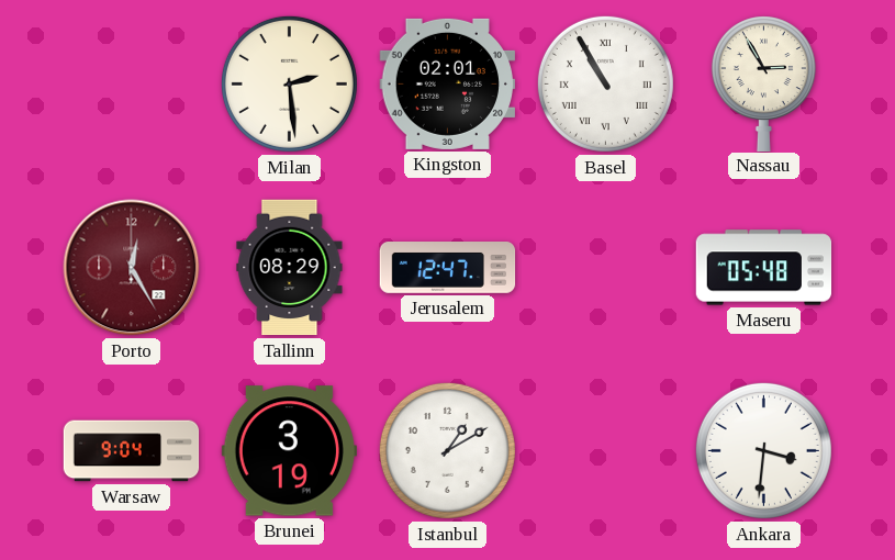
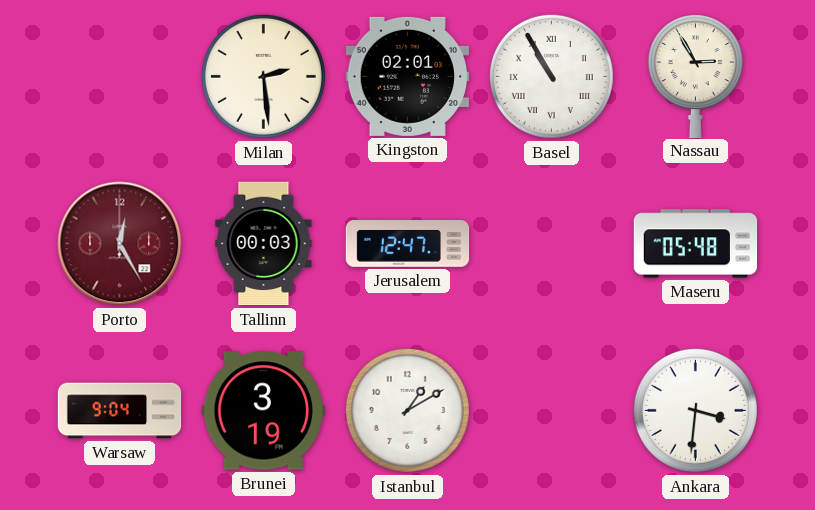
Tallinn: 08:29 -> 00:03
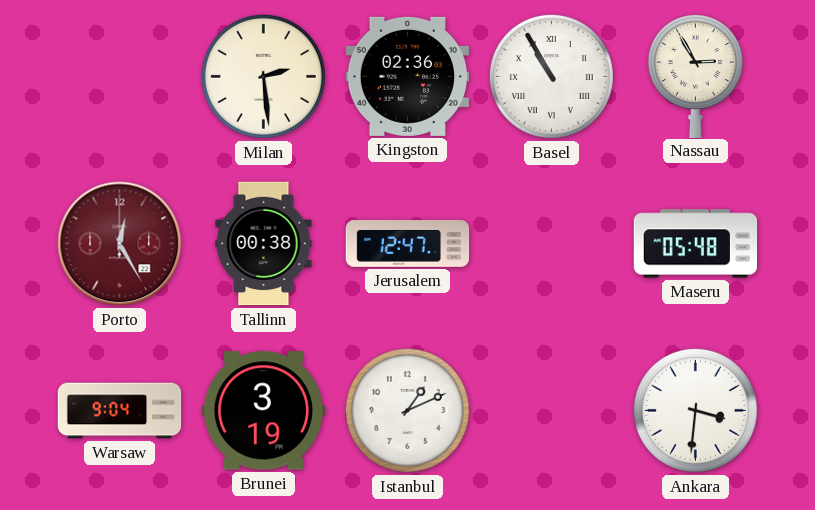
Kingston: 02:01 -> 02:36
Tallinn: 00:03 -> 00:38
Istanbul: 1:10 -> 1:11
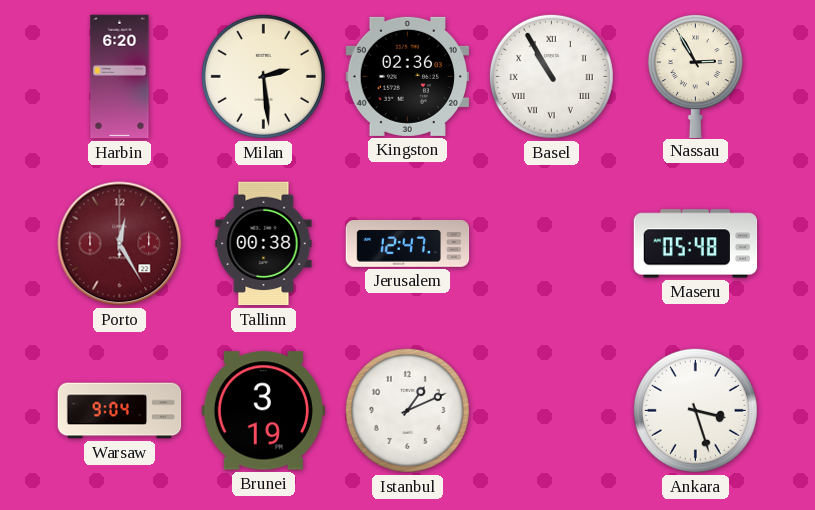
Harbin: none -> 6:20
Ankara: 3:31 -> 3:27
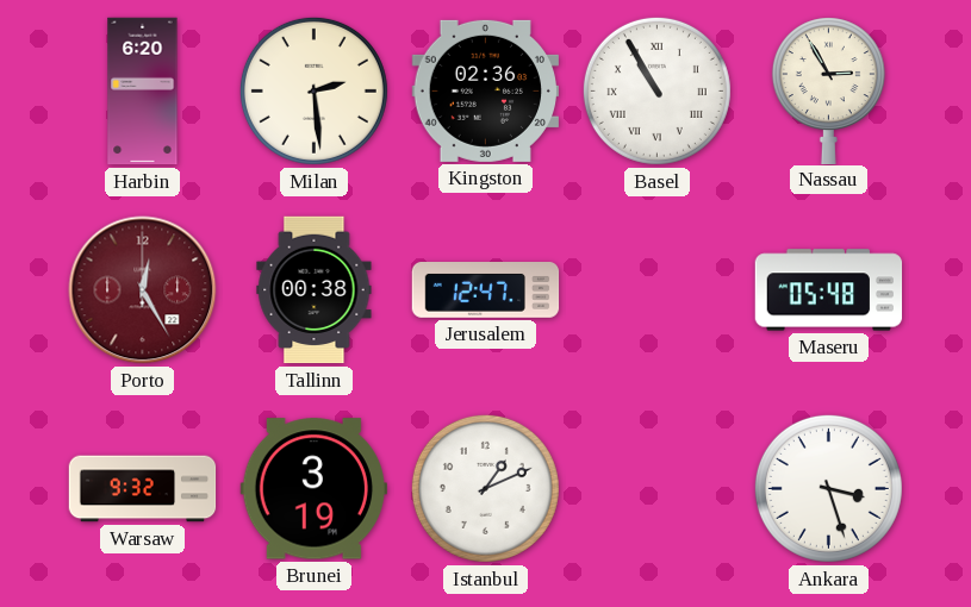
Warsaw: 9:04 -> 9:32
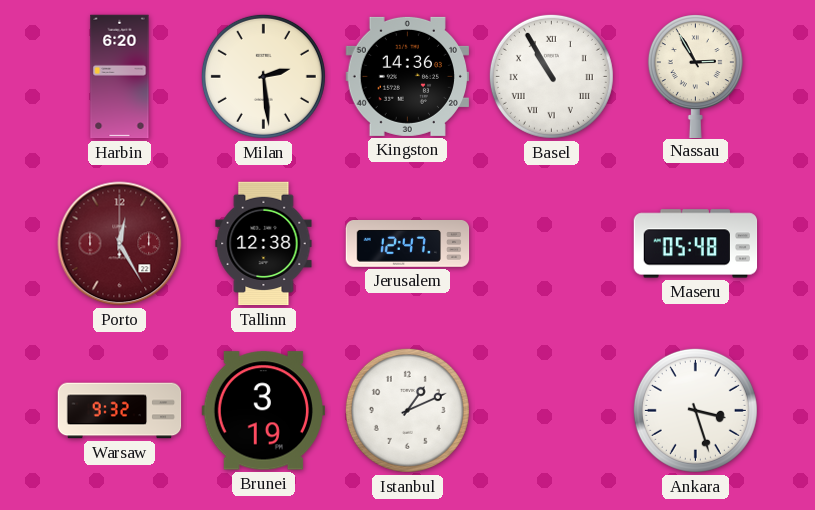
Kingston: 02:36 -> 14:36
Tallinn: 00:38 -> 12:38
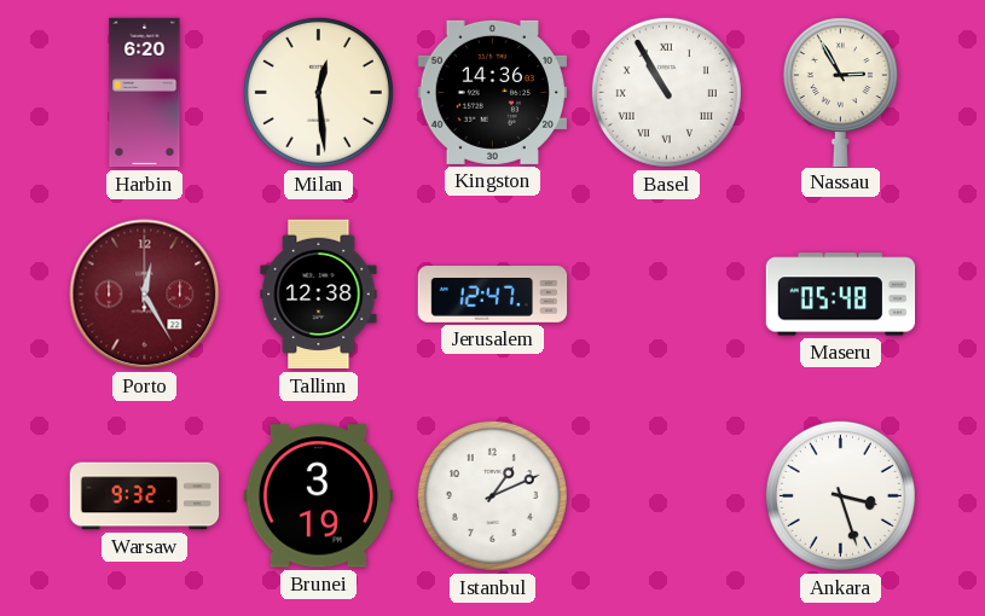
Milan: 2:29 -> 12:29
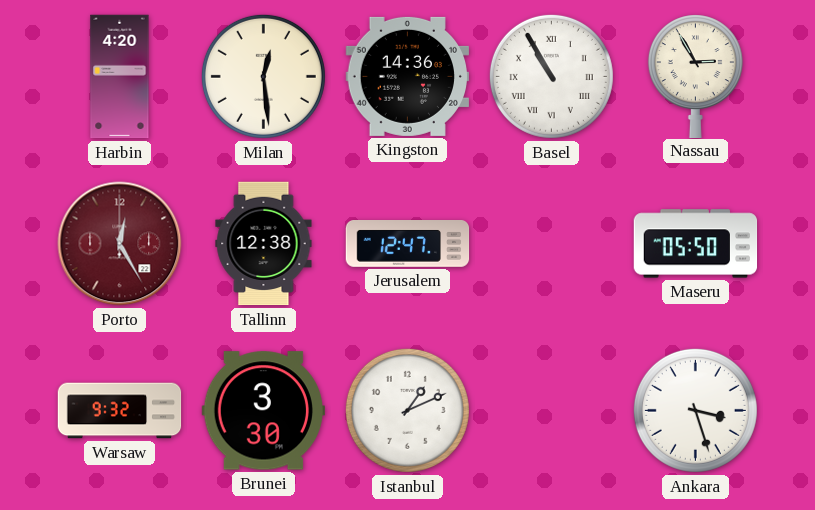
Harbin: 6:20 -> 4:20
Maseru: 05:48 -> 05:50
Brunei: 3:19 -> 3:30
